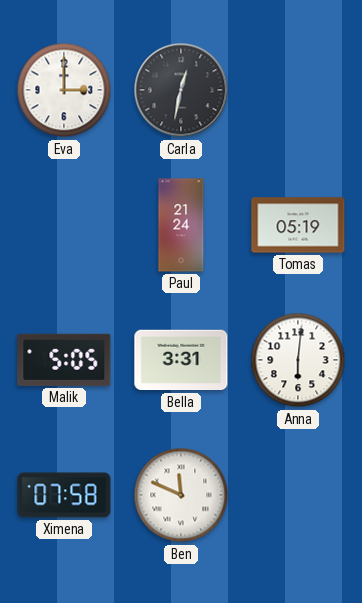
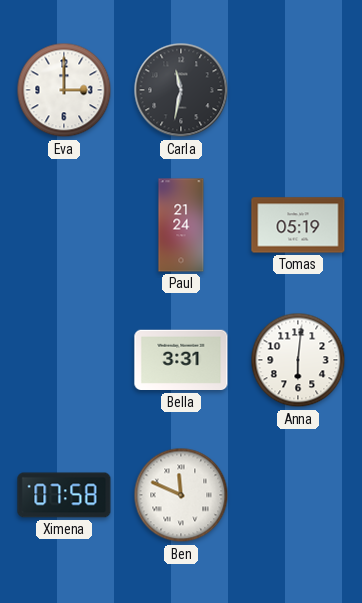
Carla: 12:32 -> 11:32
Malik: 5:05 -> none
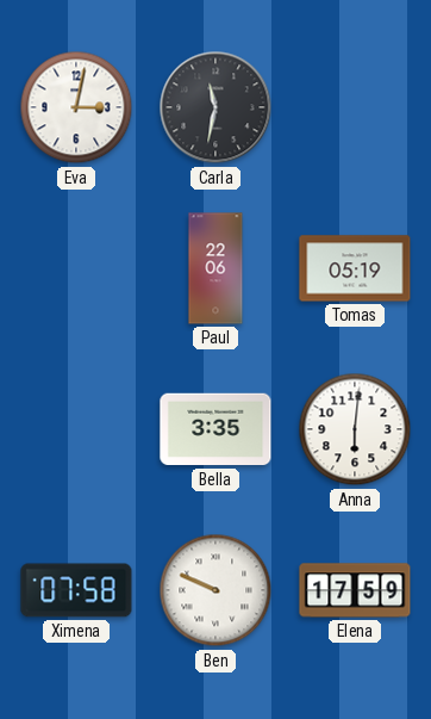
Eva: 3:00 -> 3:02
Paul: 21:24 -> 22:06
Bella: 3:31 -> 3:35
Ben: 11:49 -> 9:49
Elena: none -> 17:59
